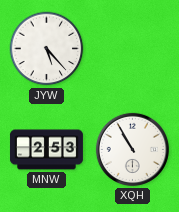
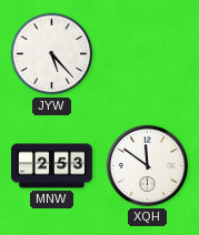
XQH: 10:55 -> 11:51
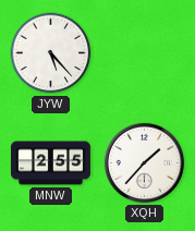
MNW: 2:53 -> 2:55
XQH: 11:51 -> 1:37
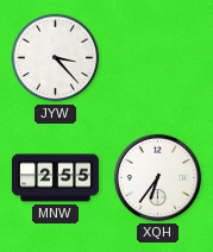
JYW: 5:23 -> 3:23
XQH: 1:37 -> 6:36
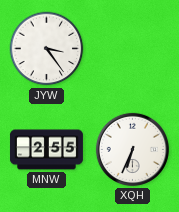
JYW: 3:23 -> 3:24
XQH: 6:36 -> 6:34
